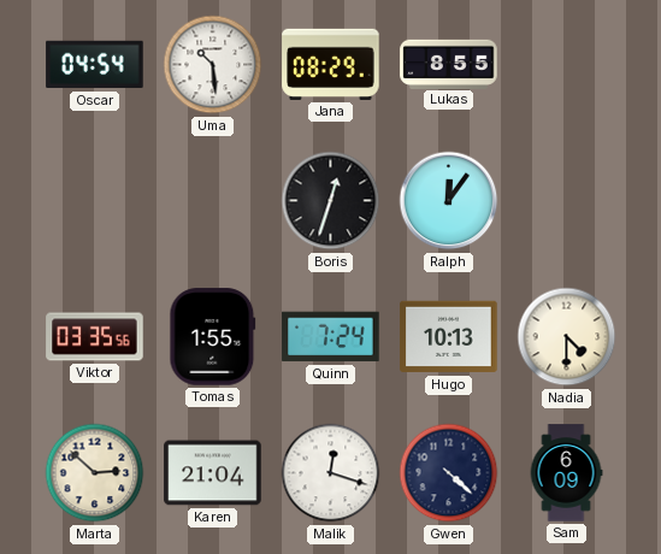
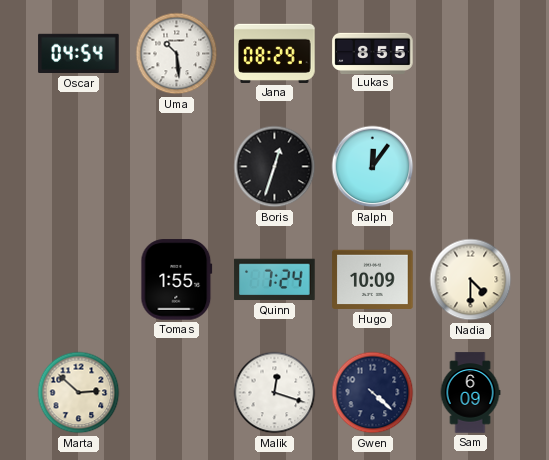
Viktor: 03:35 -> none
Hugo: 10:13 -> 10:09
Karen: 21:04 -> none
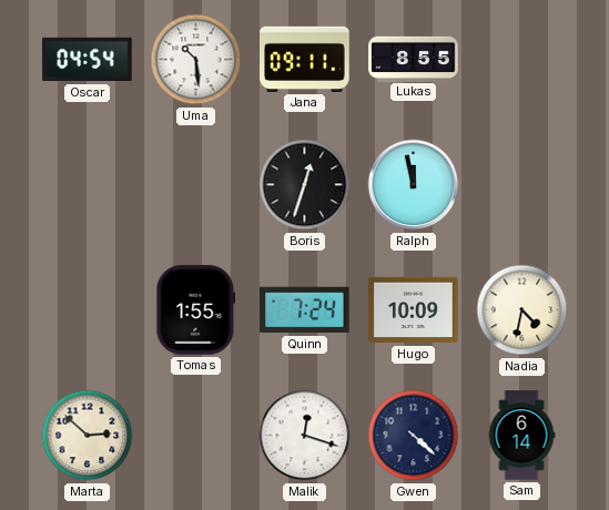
Jana: 08:29 -> 09:11
Ralph: 12:06 -> 11:58
Nadia: 4:30 -> 4:32
Sam: 6:09 -> 6:14
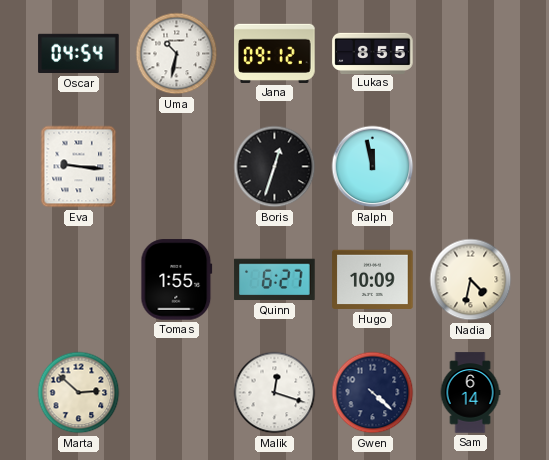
Uma: 10:29 -> 10:32
Jana: 09:11 -> 09:12
Eva: none -> 9:16
Quinn: 7:24 -> 6:27
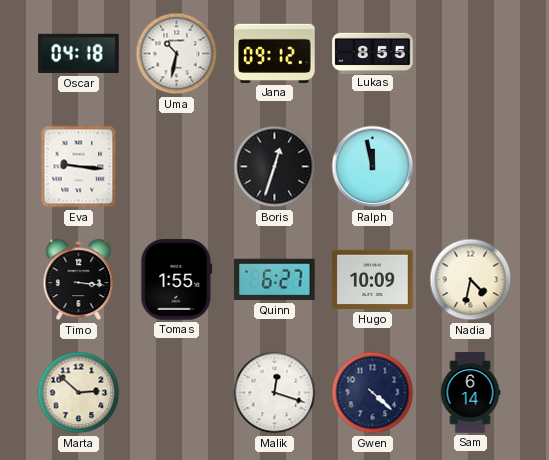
Oscar: 04:54 -> 04:18
Timo: none -> 3:16
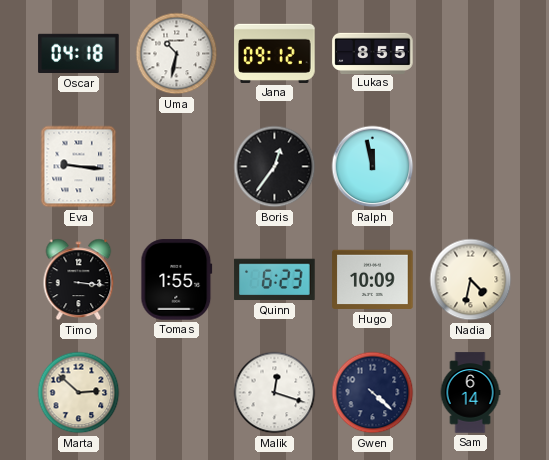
Boris: 12:33 -> 12:36
Quinn: 6:27 -> 6:23
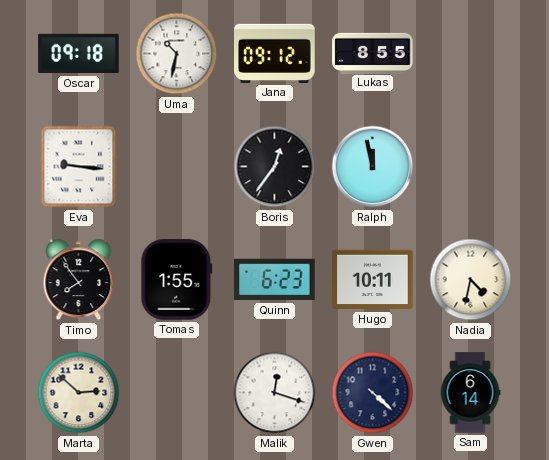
Oscar: 04:18 -> 09:18
Timo: 3:16 -> 7:54
Hugo: 10:09 -> 10:11
